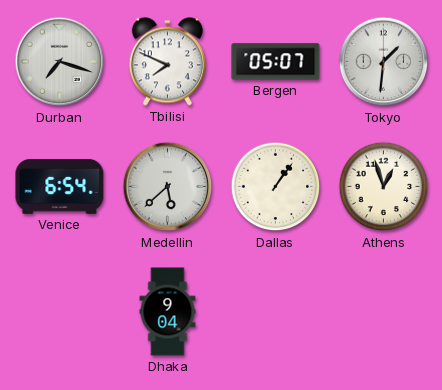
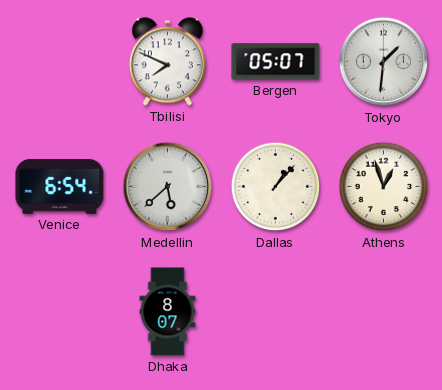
Durban: 7:18 -> none
Dallas: 1:06 -> 1:07
Dhaka: 9:04 -> 8:07
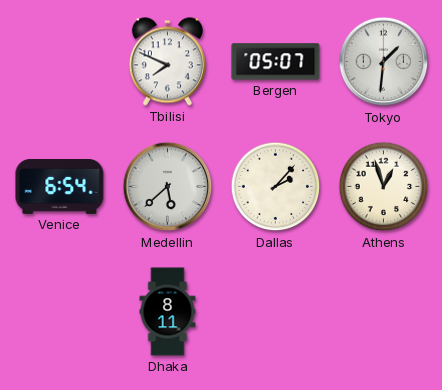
Dallas: 1:07 -> 2:07
Dhaka: 8:07 -> 8:11
